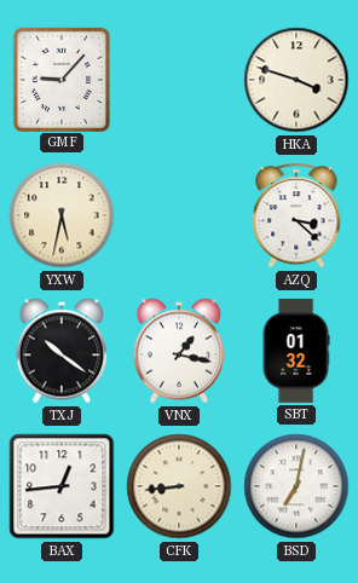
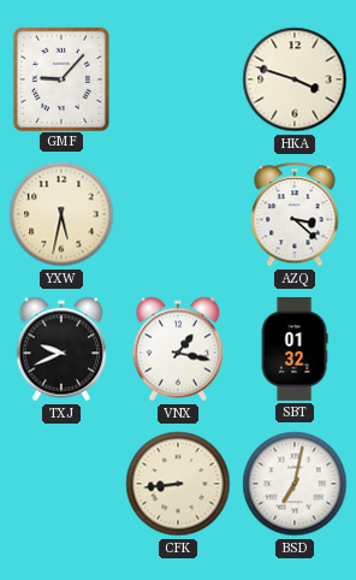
TXJ: 10:21 -> 9:41
BAX: 12:44 -> none
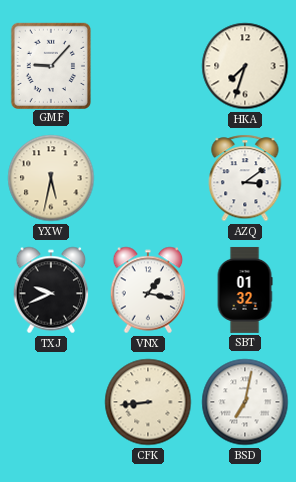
HKA: 3:48 -> 7:33
AZQ: 3:22 -> 3:09
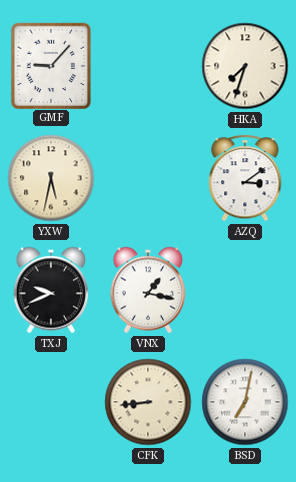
SBT: 01:32 -> none
